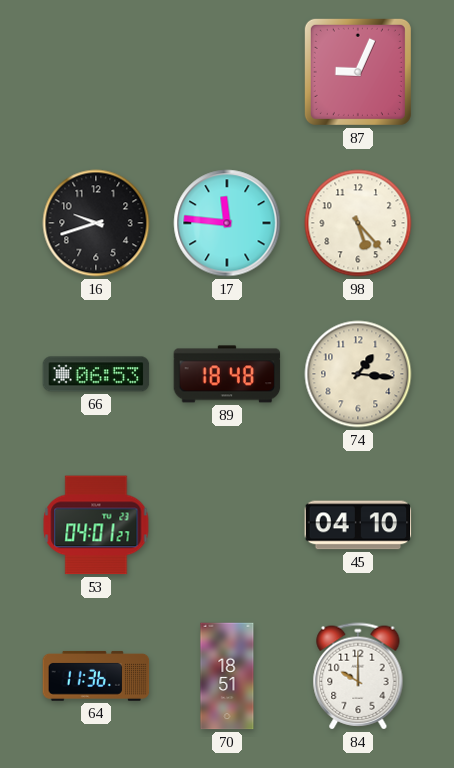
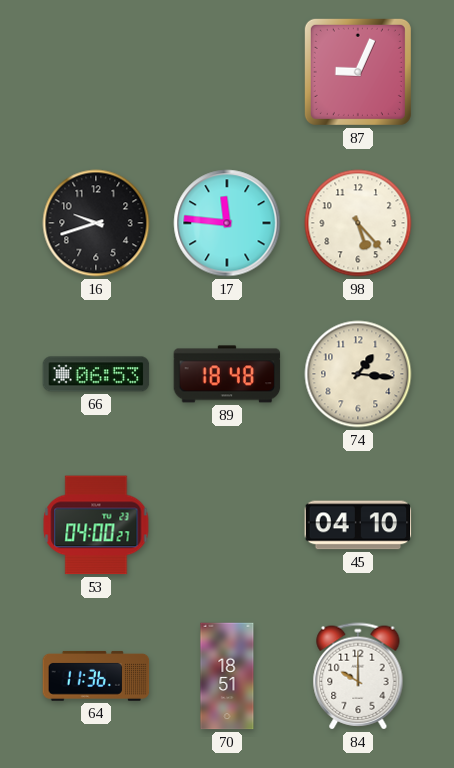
53: 04:01 -> 04:00
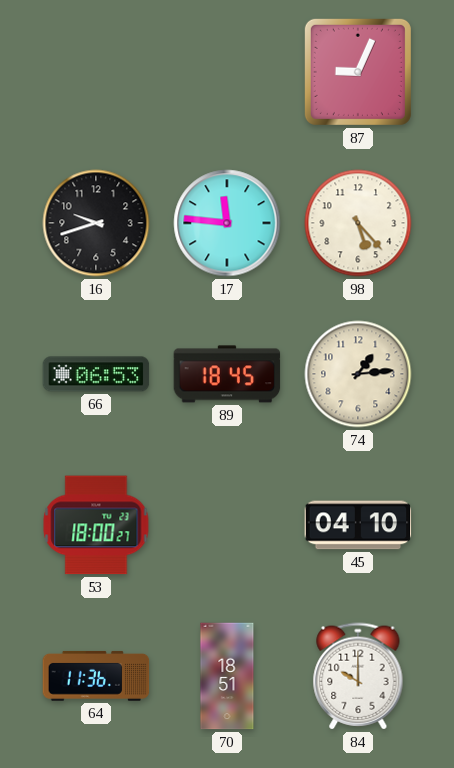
89: 18:48 -> 18:45
74: 1:16 -> 1:14
53: 04:00 -> 18:00
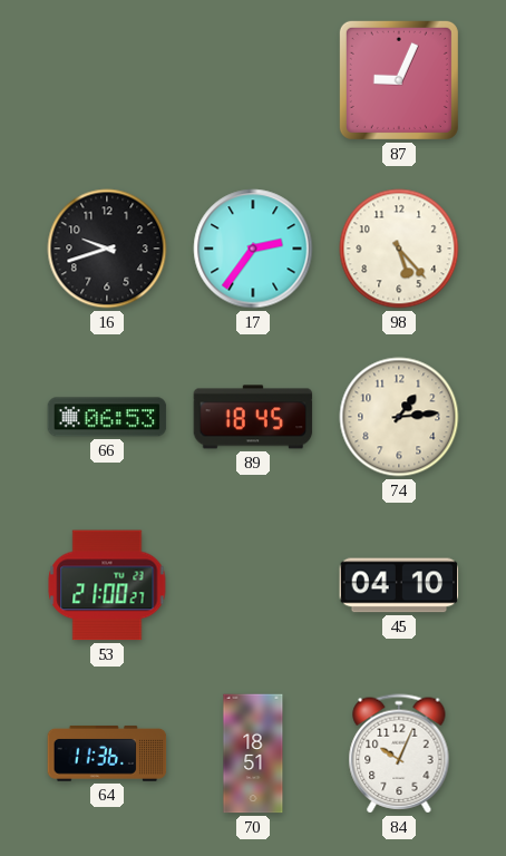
17: 11:46 -> 2:36
53: 18:00 -> 21:00
84: 10:00 -> 10:04
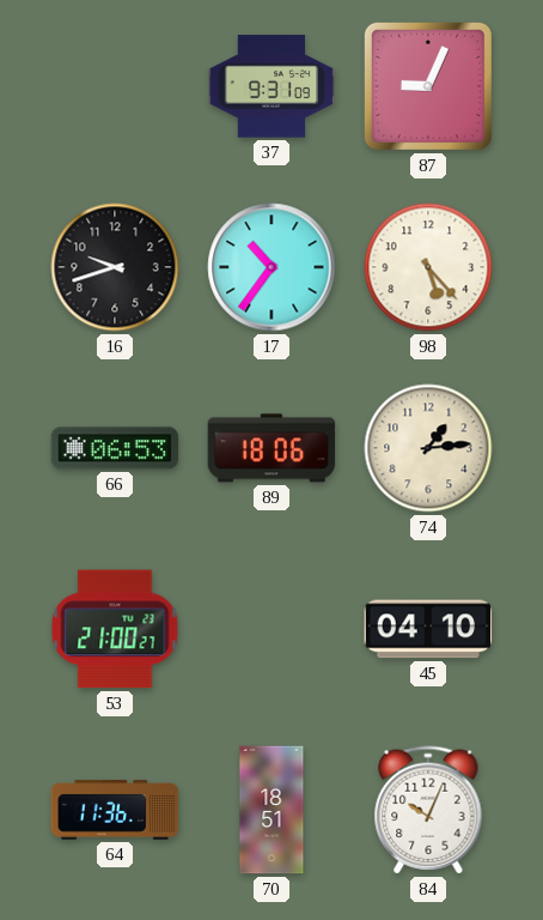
37: none -> 9:31
17: 2:36 -> 10:36
89: 18:45 -> 18:06
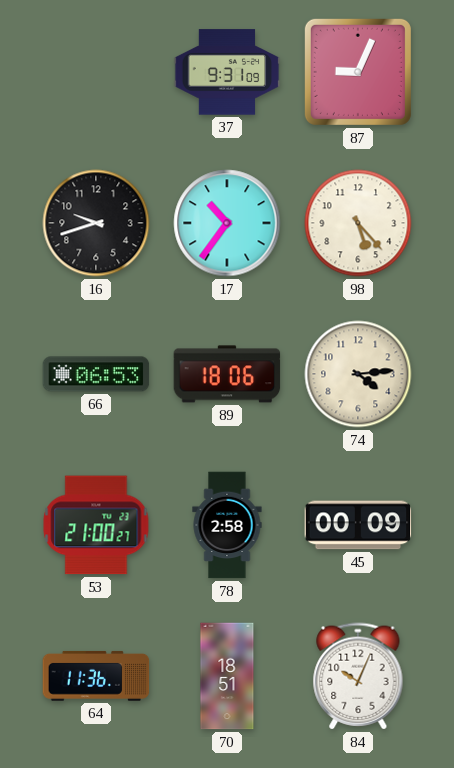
74: 1:14 -> 4:14
78: none -> 2:58
45: 04:10 -> 00:09
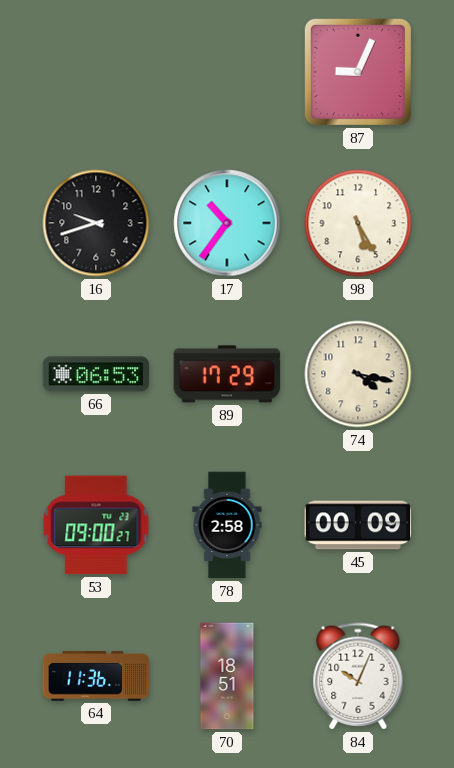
37: 9:31 -> none
98: 5:23 -> 5:25
89: 18:06 -> 17:29
74: 4:14 -> 4:17
53: 21:00 -> 09:00
